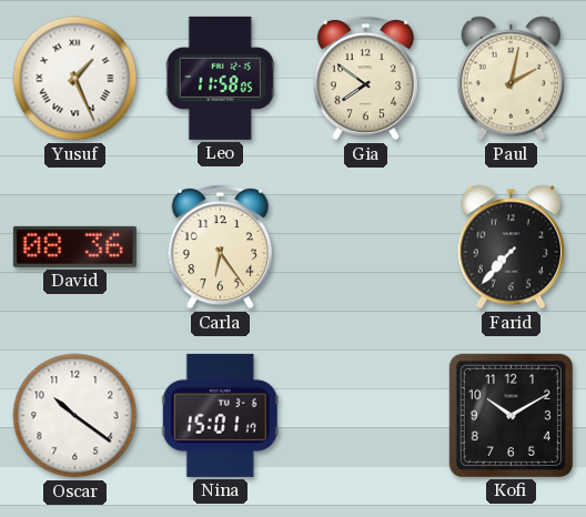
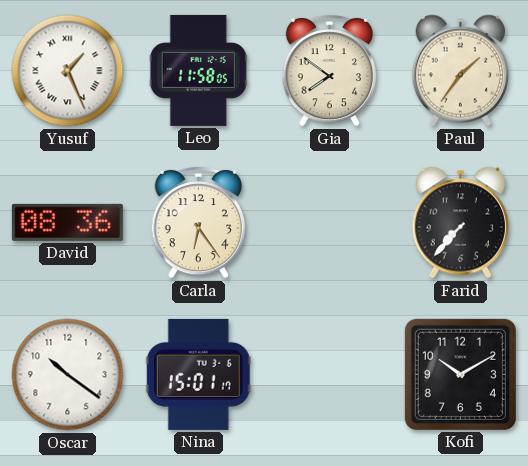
Paul: 2:02 -> 1:36
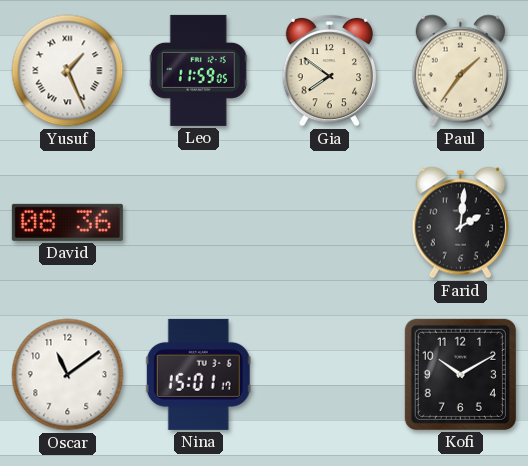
Leo: 11:58 -> 11:59
Carla: 6:24 -> none
Farid: 7:37 -> 2:01
Oscar: 10:21 -> 11:09
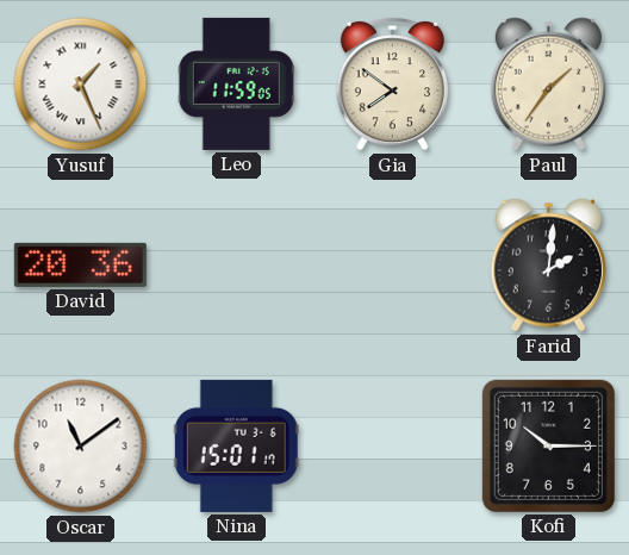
David: 08:36 -> 20:36
Kofi: 10:10 -> 10:15
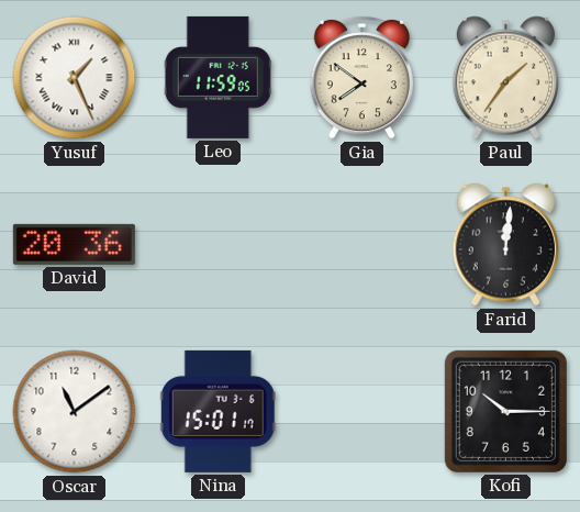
Farid: 2:01 -> 12:01
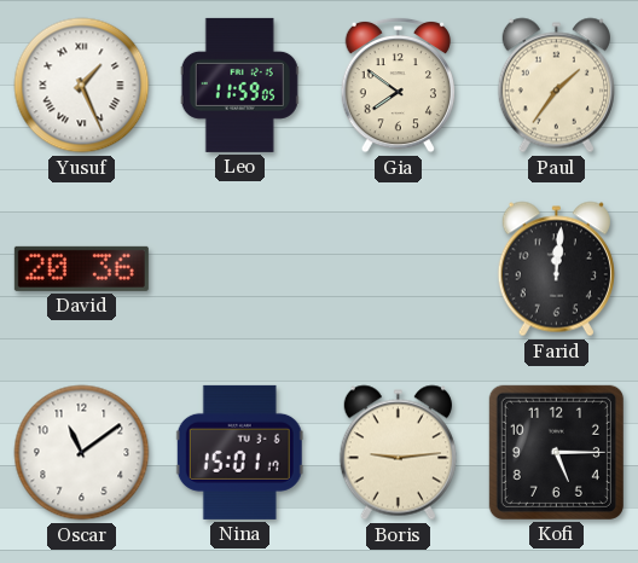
Boris: none -> 9:14
Kofi: 10:15 -> 5:15
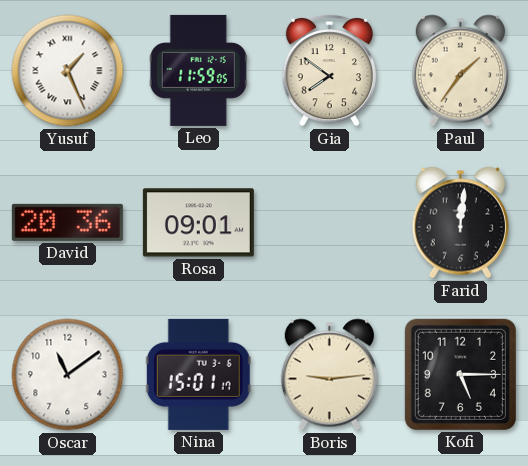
Rosa: none -> 09:01
